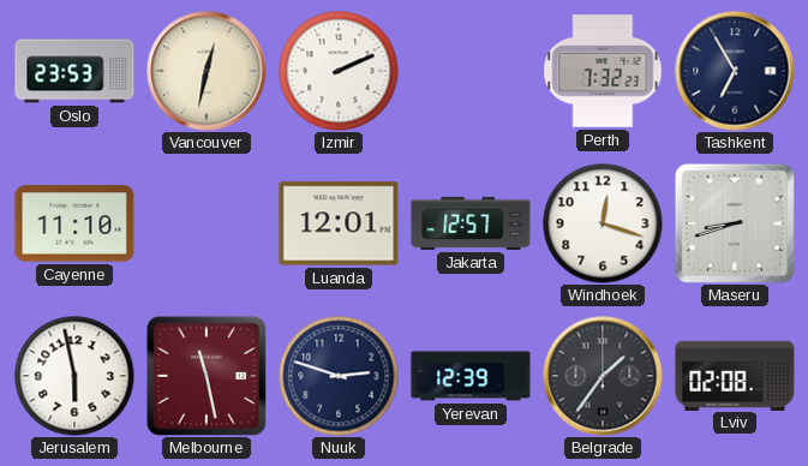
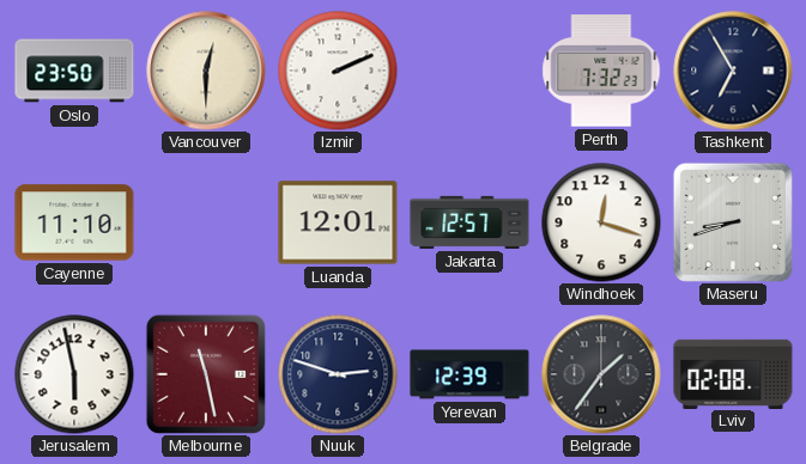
Oslo: 23:53 -> 23:50
Vancouver: 12:32 -> 12:30
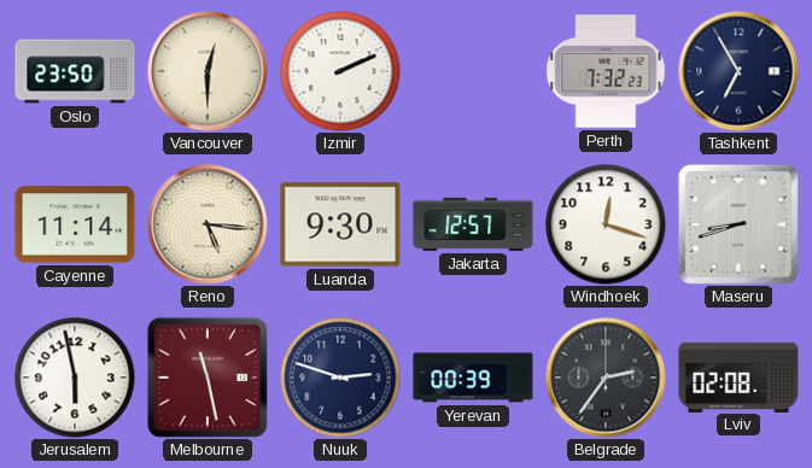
Cayenne: 11:10 -> 11:14
Reno: none -> 5:16
Luanda: 12:01 -> 9:30
Yerevan: 12:39 -> 00:39
Belgrade: 1:36 -> 2:36
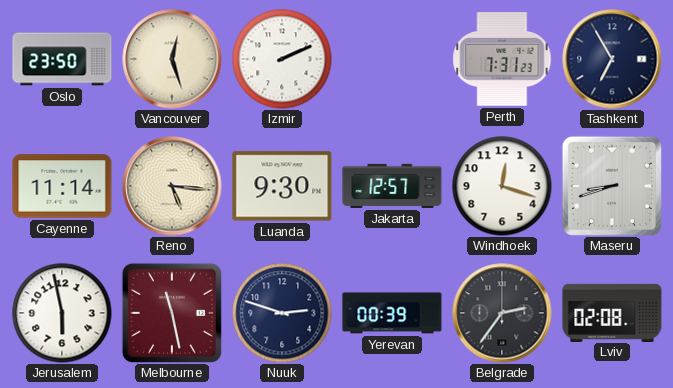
Vancouver: 12:30 -> 12:27
Perth: 7:32 -> 7:31
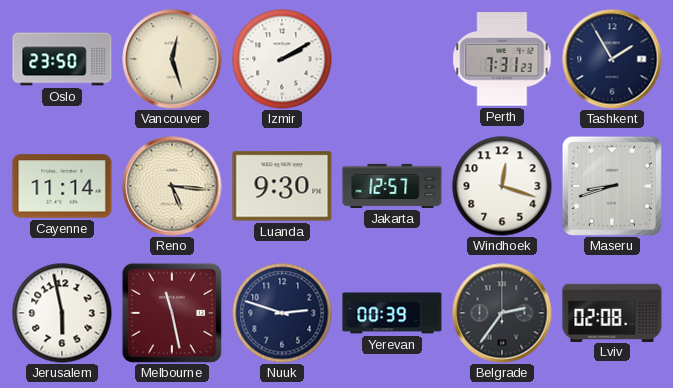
Izmir: 2:11 -> 2:10
Tashkent: 6:55 -> 1:55
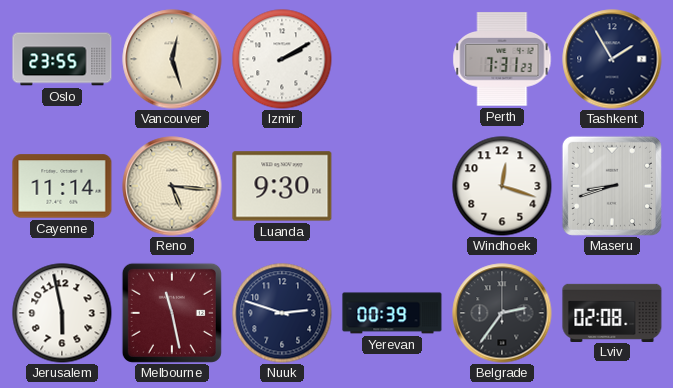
Oslo: 23:50 -> 23:55
Jakarta: 12:57 -> none
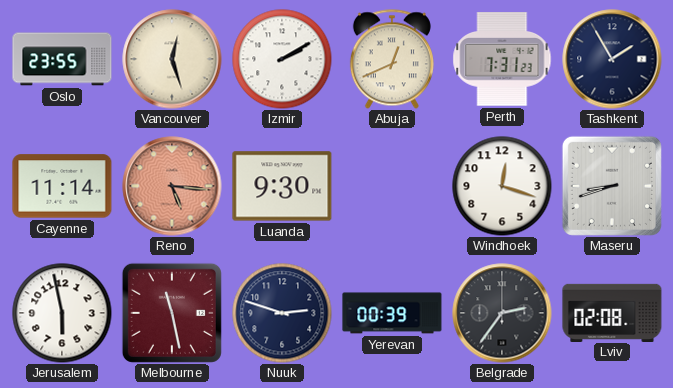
Abuja: none -> 12:41
Reno dial: cream -> salmon
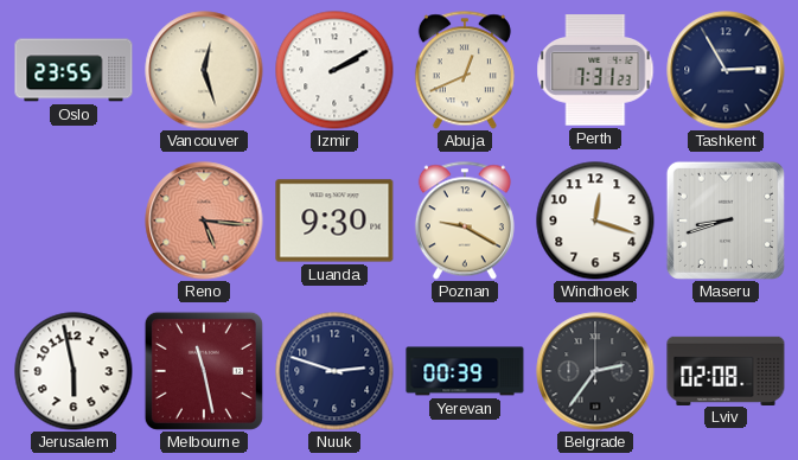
Tashkent: 1:55 -> 2:55
Cayenne: 11:14 -> none
Poznan: none -> 9:20
